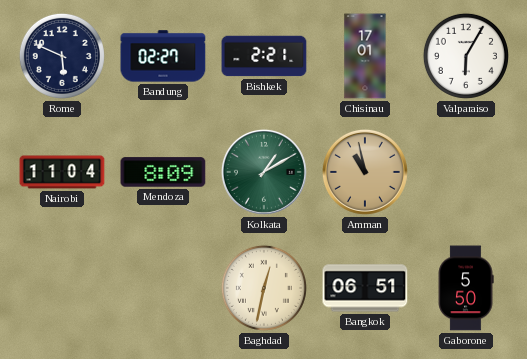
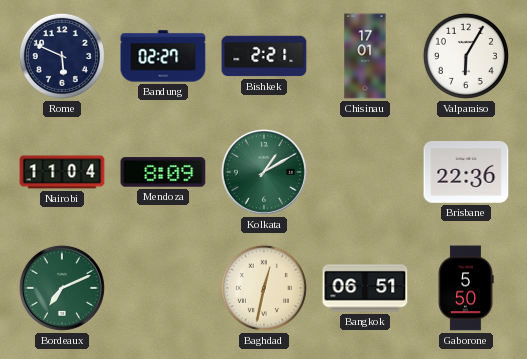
Amman: 10:58 -> none
Brisbane: none -> 22:36
Bordeaux: none -> 7:11
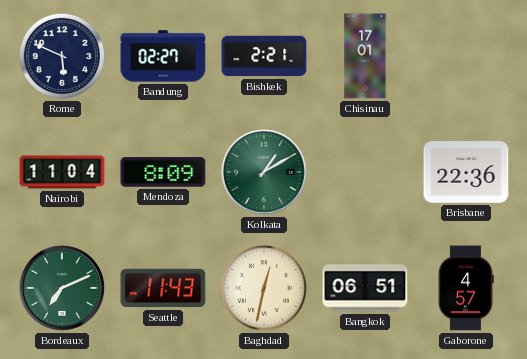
Valparaiso: 6:05 -> none
Seattle: none -> 11:43
Gaborone: 5:50 -> 4:57
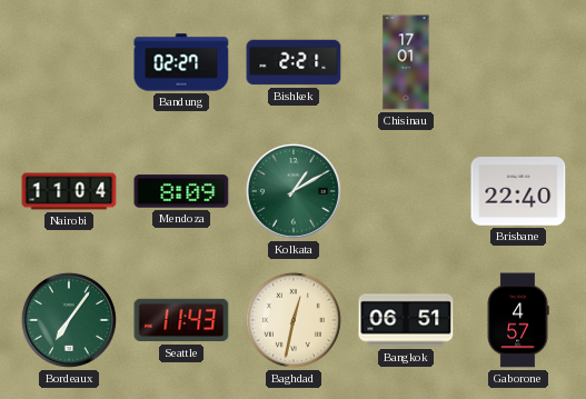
Rome: 5:49 -> none
Brisbane: 22:36 -> 22:40
Bordeaux: 7:11 -> 7:06
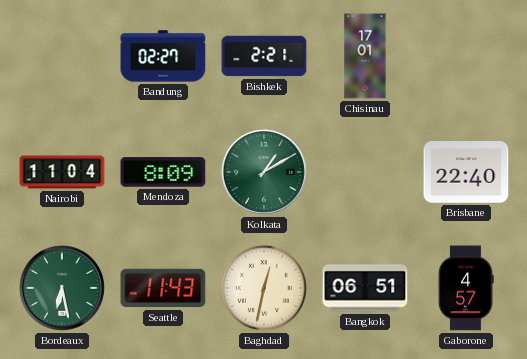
Bordeaux: 7:06 -> 6:28
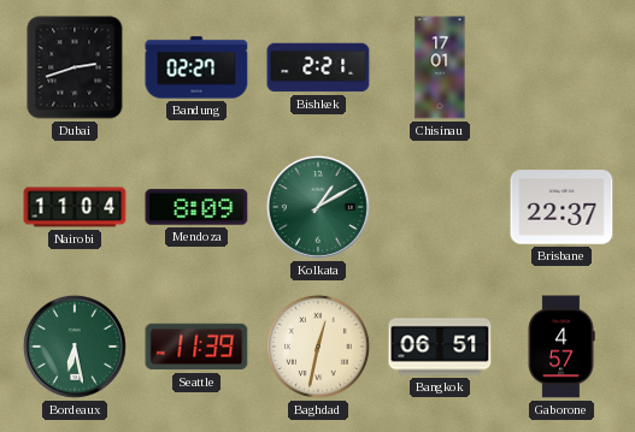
Dubai: none -> 2:42
Brisbane: 22:40 -> 22:37
Seattle: 11:43 -> 11:39
